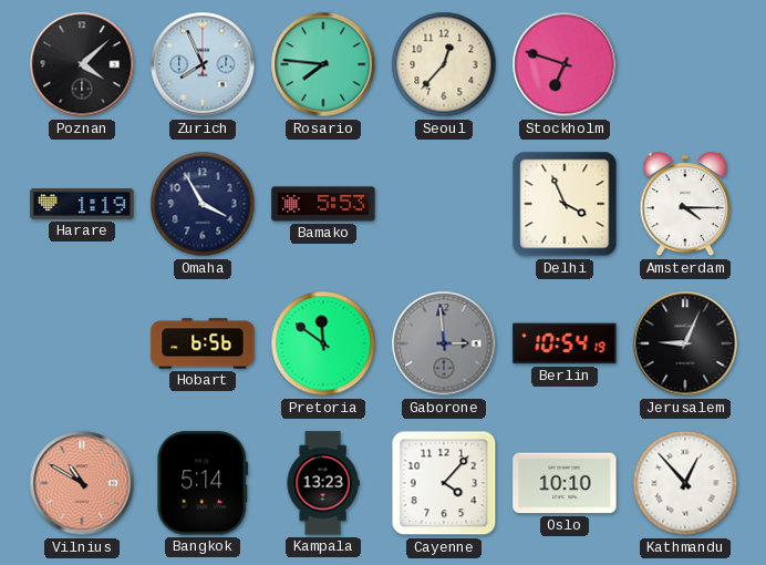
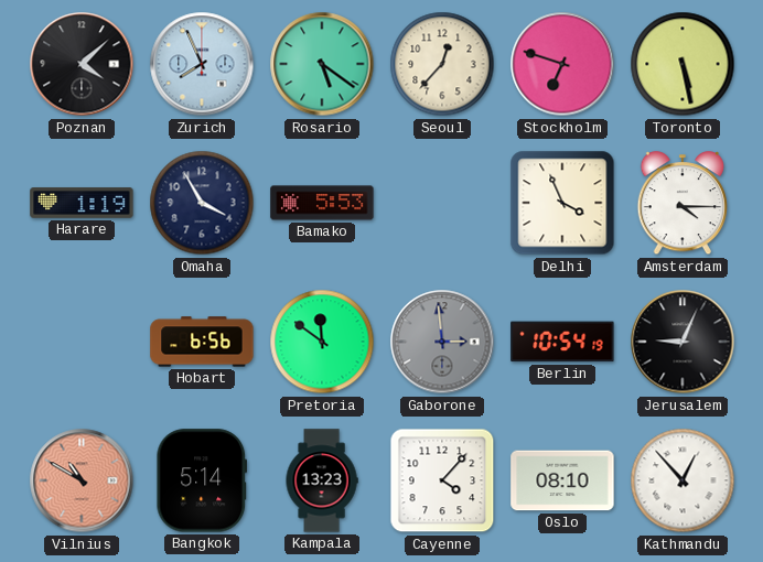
Rosario: 7:46 -> 5:21
Toronto: none -> 5:28
Oslo: 10:10 -> 08:10
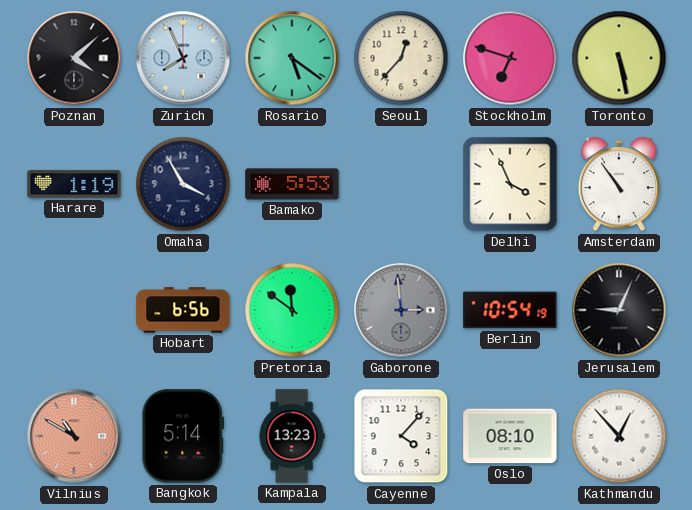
Amsterdam: 4:15 -> 10:54
